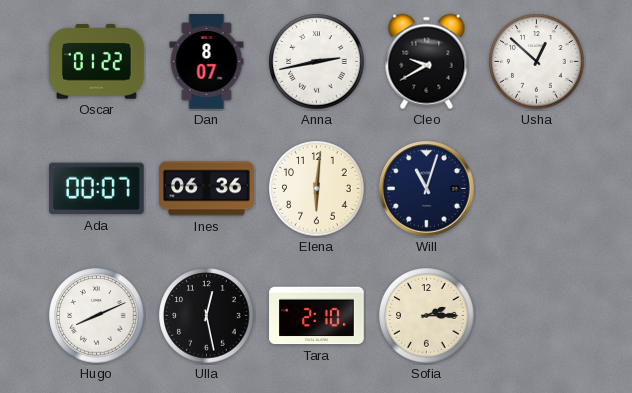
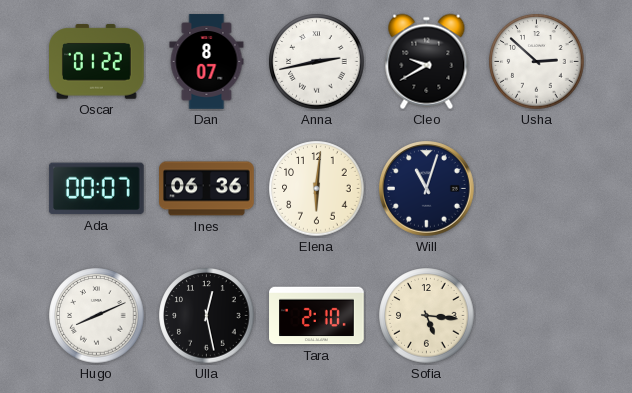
Usha: 12:52 -> 2:52
Sofia: 2:15 -> 5:16
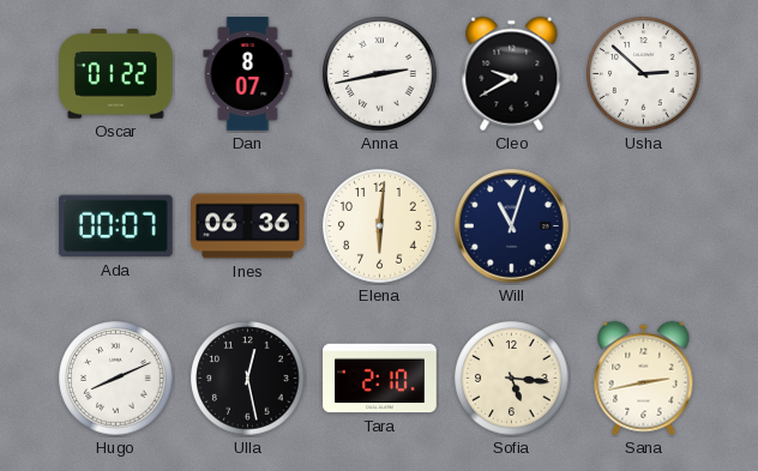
Sana: none -> 2:43
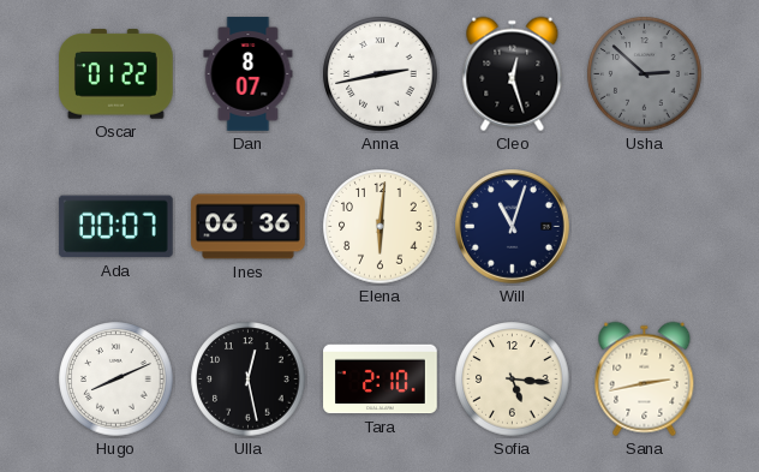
Cleo: 9:40 -> 12:27
Usha dial: white -> grey
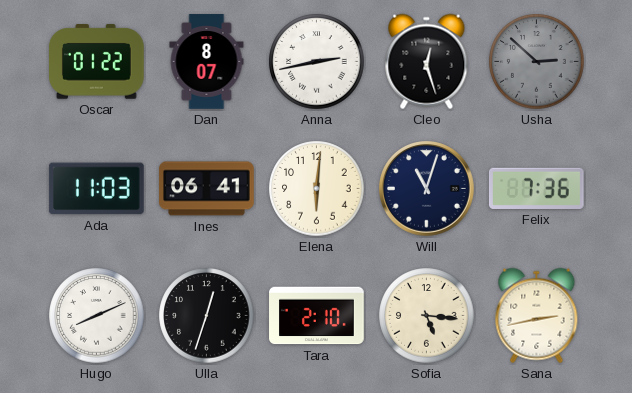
Ada: 00:07 -> 11:03
Ines: 06:36 -> 06:41
Felix: none -> 7:36
Ulla: 12:28 -> 12:33
